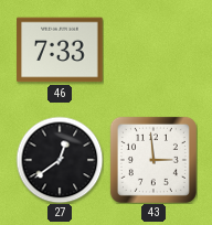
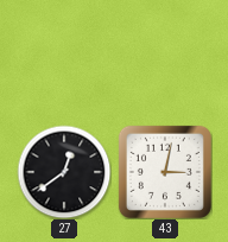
46: 7:33 -> none
43: 2:59 -> 3:02
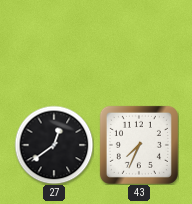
43: 3:02 -> 7:34
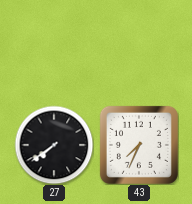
27: 12:39 -> 7:39
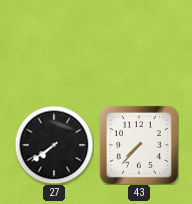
43: 7:34 -> 7:37
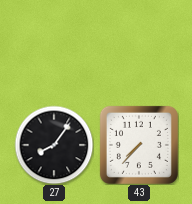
27: 7:39 -> 8:06
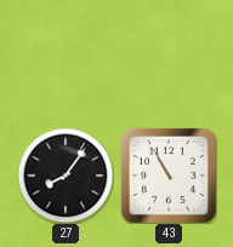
43: 7:37 -> 10:55
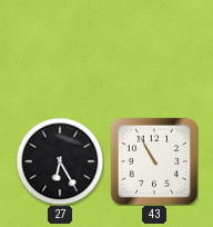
27: 8:06 -> 6:25
